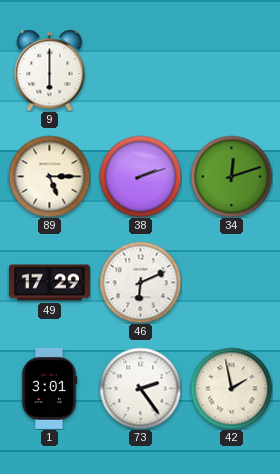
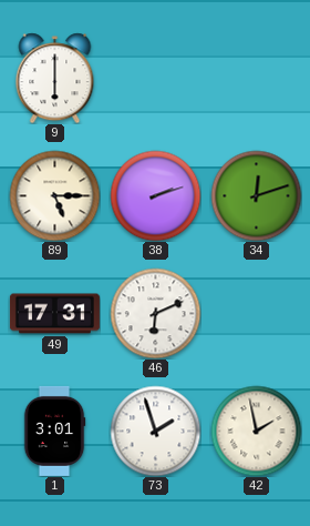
49: 17:29 -> 17:31
73: 2:24 -> 1:57
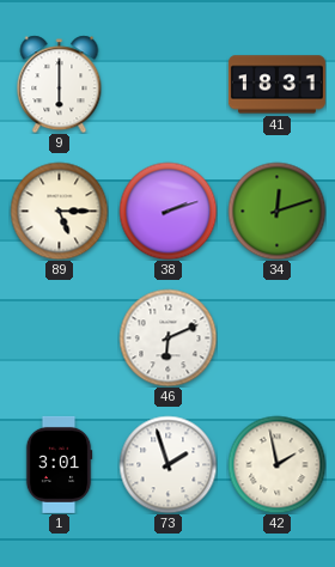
41: none -> 18:31
49: 17:31 -> none
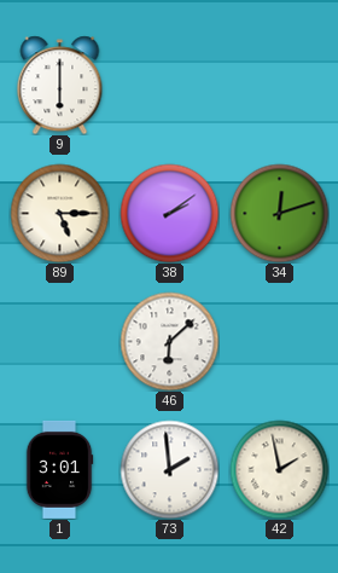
41: 18:31 -> none
38: 2:12 -> 2:09
46: 6:11 -> 6:08
73: 1:57 -> 1:59
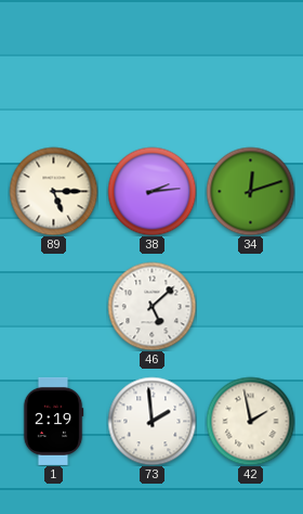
9: 6:00 -> none
38: 2:09 -> 2:14
46: 6:08 -> 5:08
1: 3:01 -> 2:19
